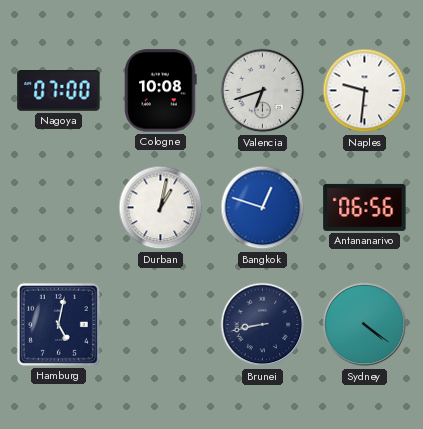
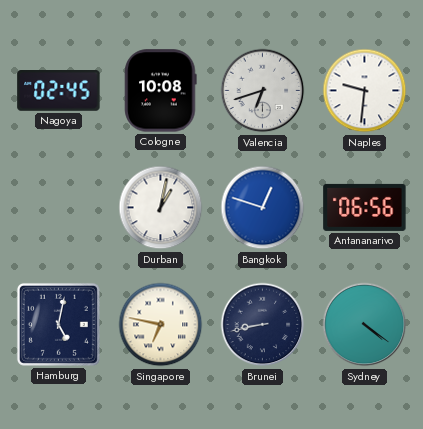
Nagoya: 07:00 -> 02:45
Singapore: none -> 6:47
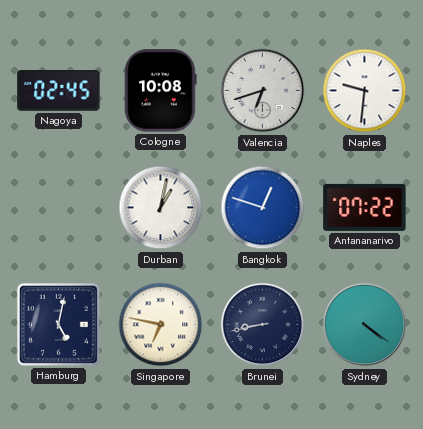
Antananarivo: 06:56 -> 07:22
